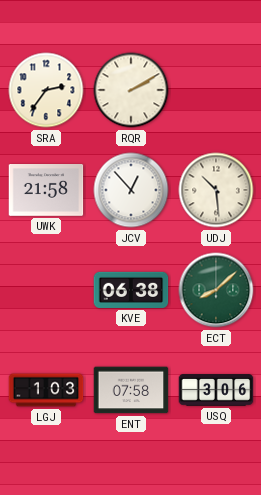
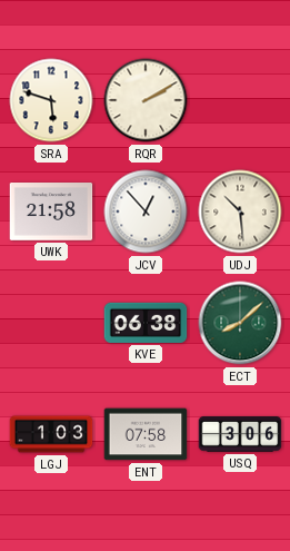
SRA: 2:36 -> 5:48
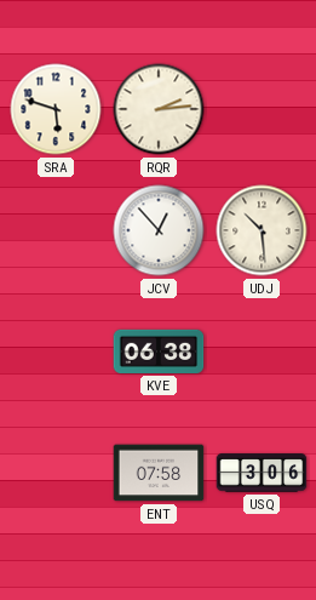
RQR: 2:10 -> 2:14
UWK: 21:58 -> none
ECT: 8:08 -> none
LGJ: 1:03 -> none
